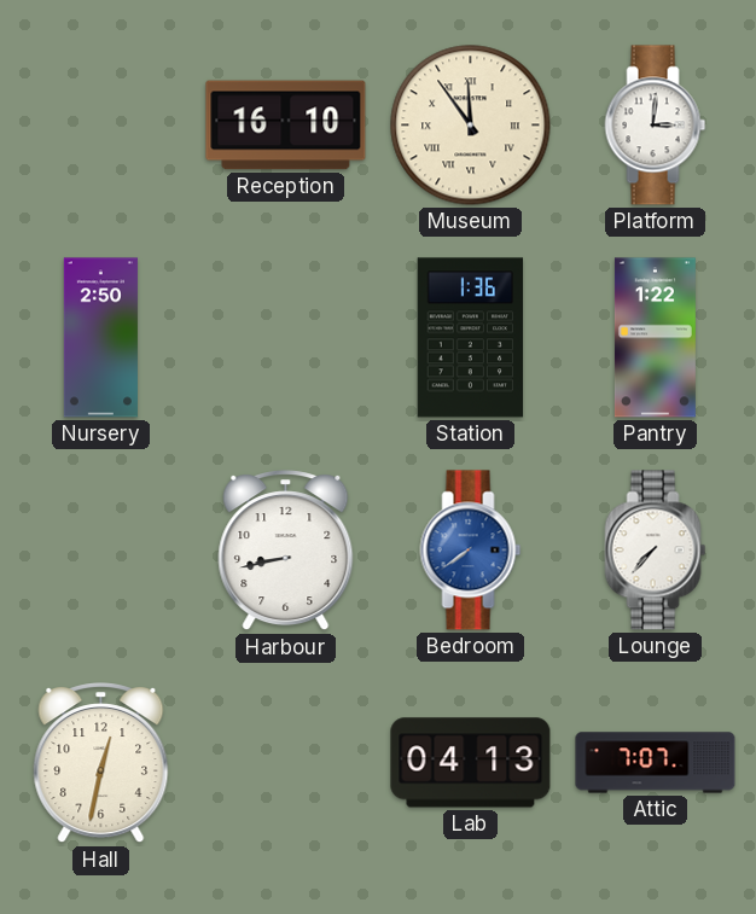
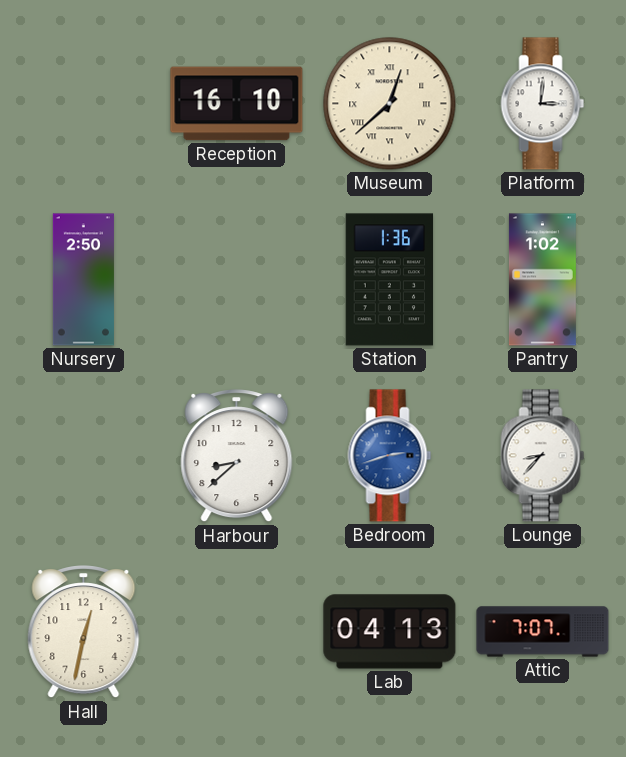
Museum: 11:54 -> 12:38
Pantry: 1:22 -> 1:02
Harbour: 8:43 -> 8:38
Bedroom: 7:39 -> 2:42
Lounge: 7:37 -> 8:37
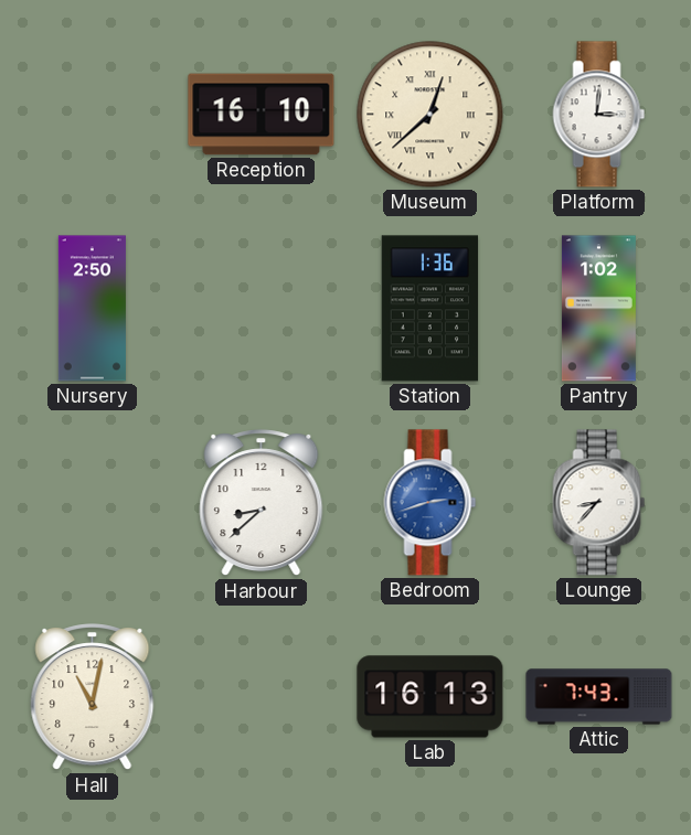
Hall: 12:32 -> 11:02
Lab: 04:13 -> 16:13
Attic: 7:07 -> 7:43
